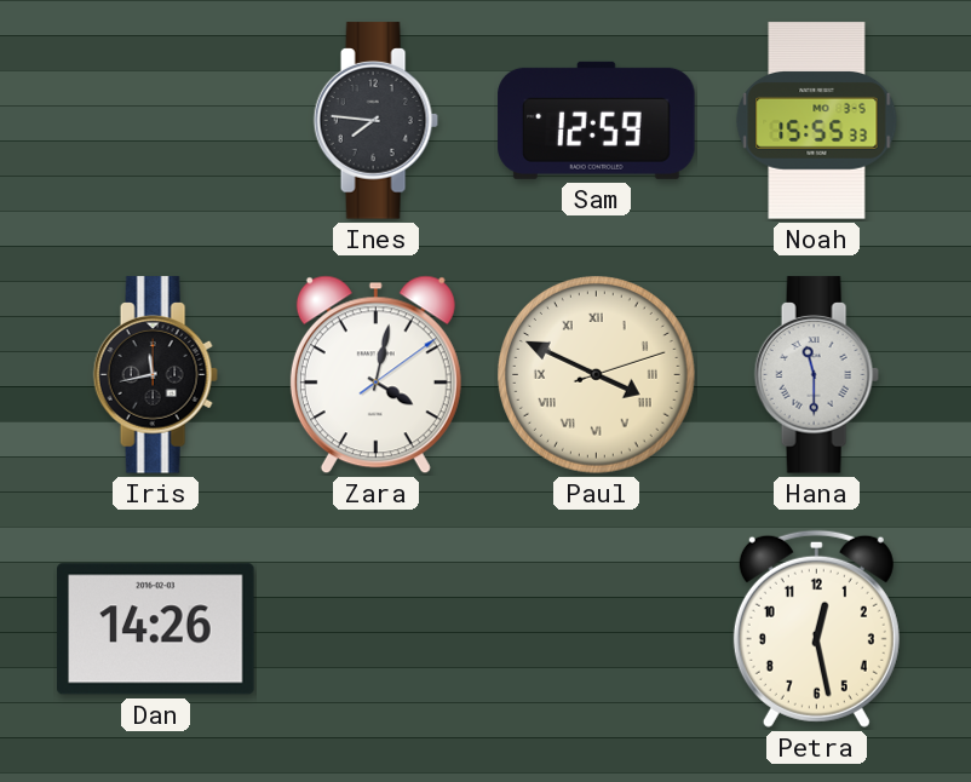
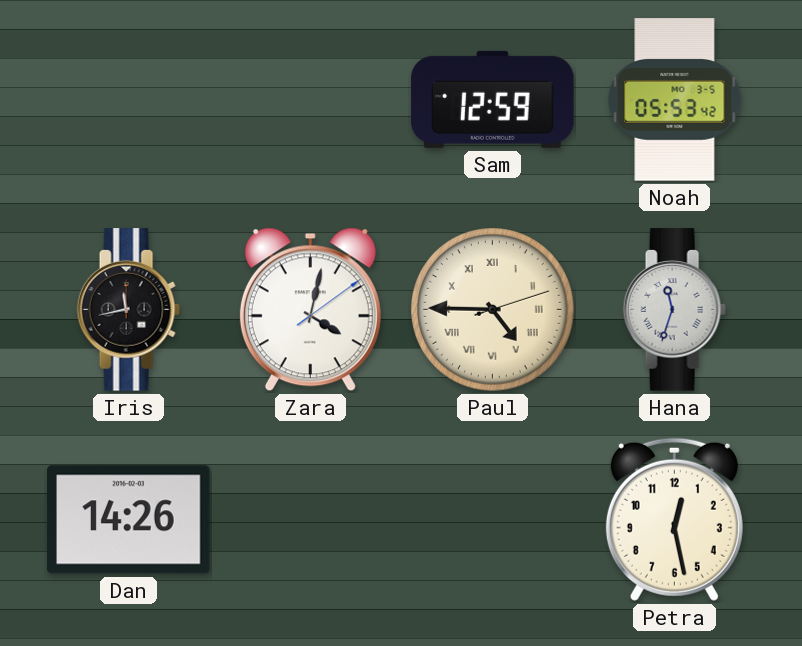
Ines: 7:46 -> none
Noah: 15:55 -> 05:53
Paul: 3:49 -> 4:45
Hana: 11:30 -> 11:33
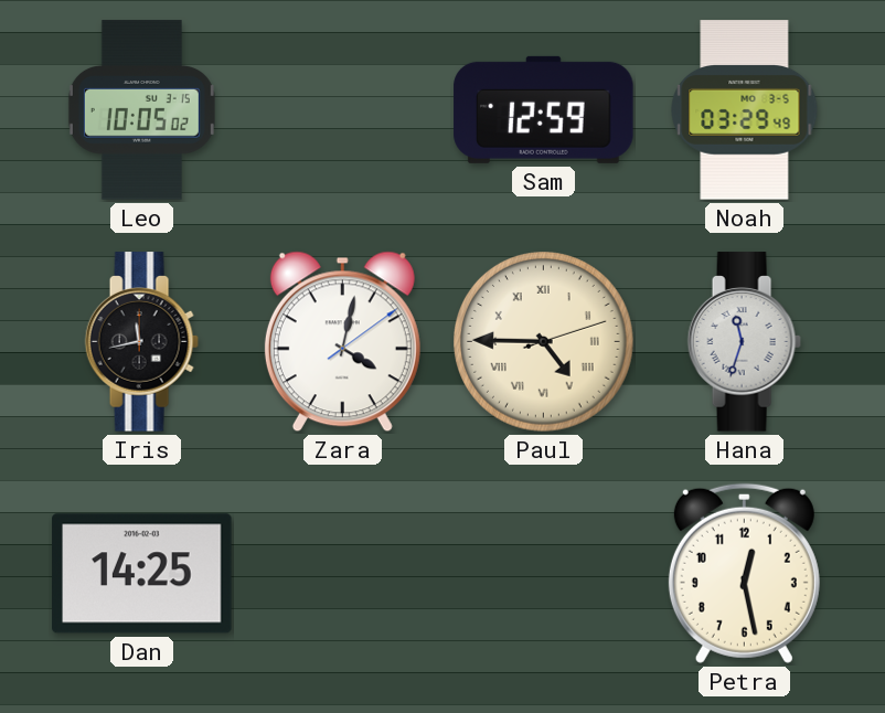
Leo: none -> 10:05
Noah: 05:53 -> 03:29
Dan: 14:26 -> 14:25
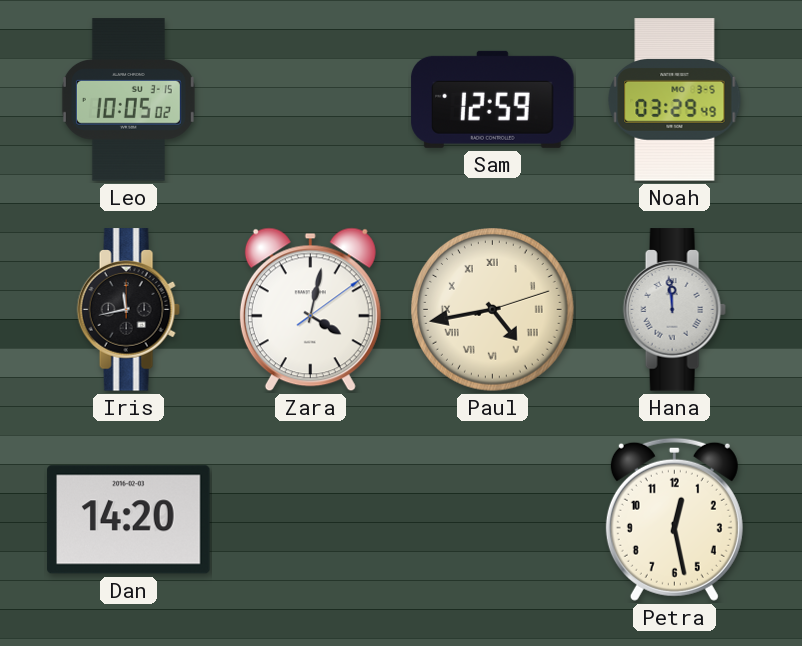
Paul: 4:45 -> 4:43
Hana: 11:33 -> 11:59
Dan: 14:25 -> 14:20
